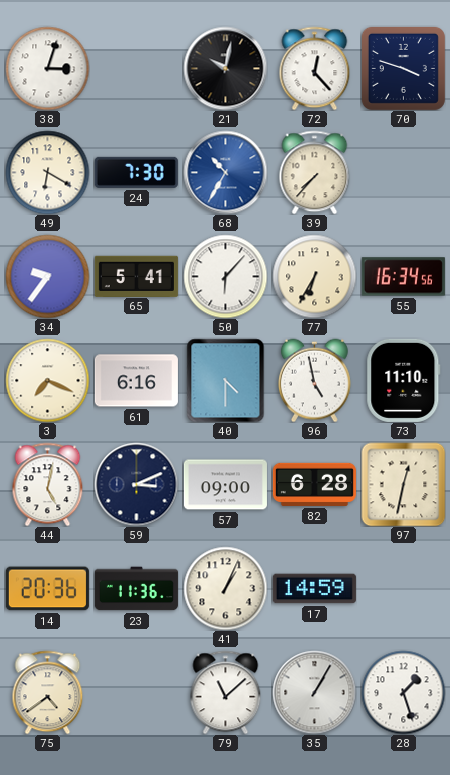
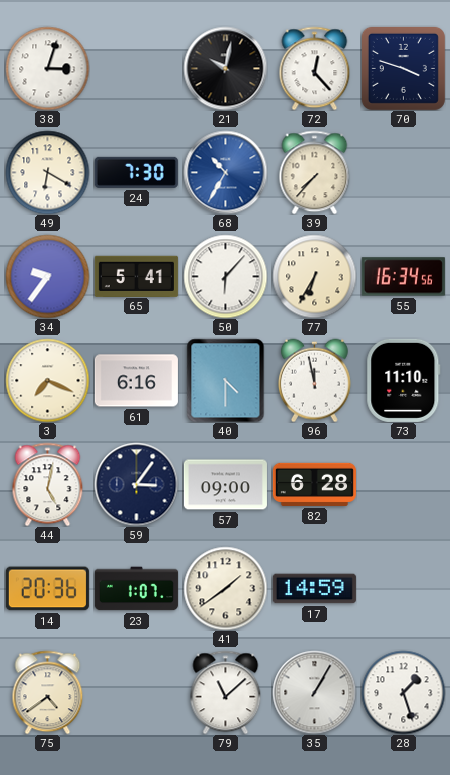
96: 4:58 -> 11:58
59: 3:11 -> 3:06
97: 12:32 -> none
23: 11:36 -> 1:07
41: 1:04 -> 1:39
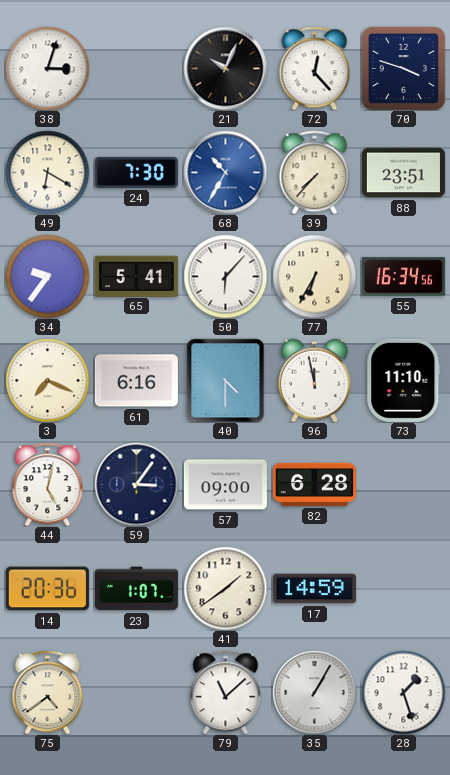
21: 10:02 -> 10:04
88: none -> 23:51
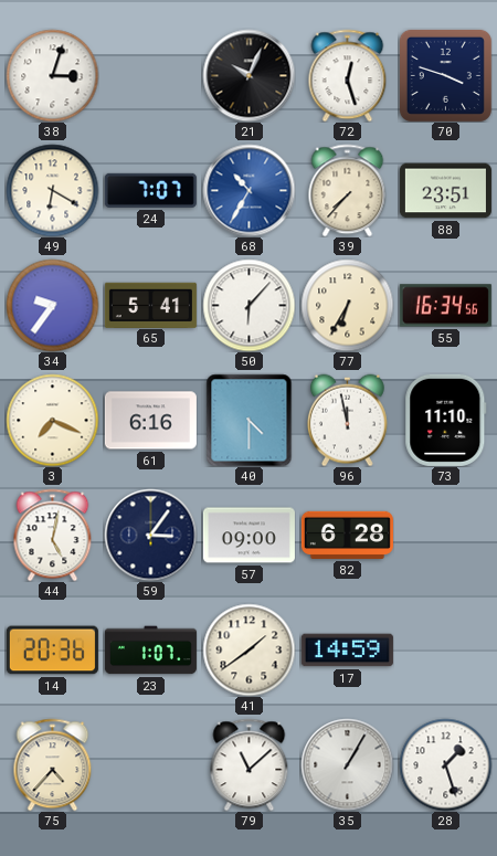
72: 12:23 -> 12:27
24: 7:30 -> 7:07
75: 4:39 -> 4:37
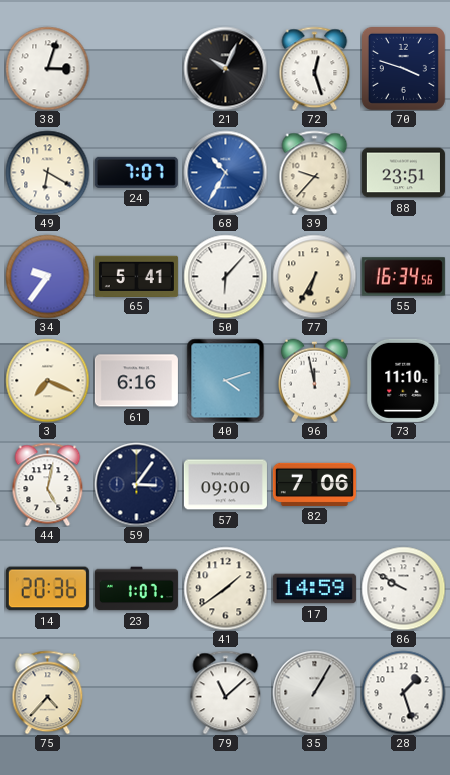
39: 7:37 -> 9:37
40: 4:30 -> 4:12
82: 6:28 -> 7:06
86: none -> 9:50
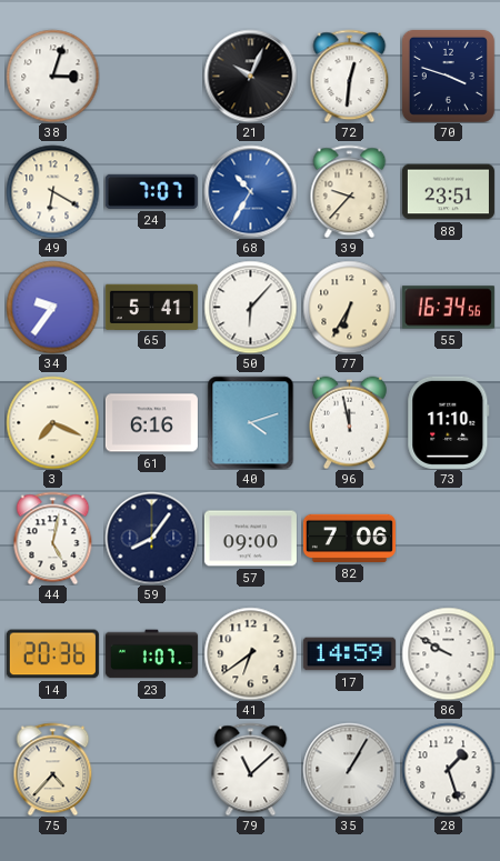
72: 12:27 -> 12:31
59: 3:06 -> 8:06
41: 1:39 -> 6:39
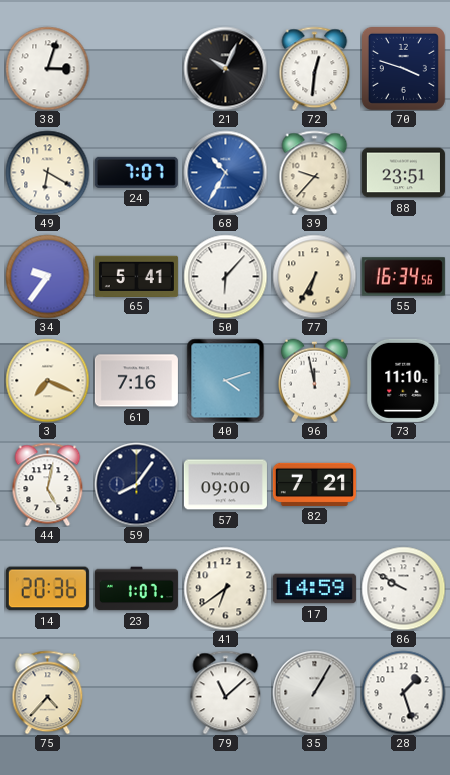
61: 6:16 -> 7:16
82: 7:06 -> 7:21
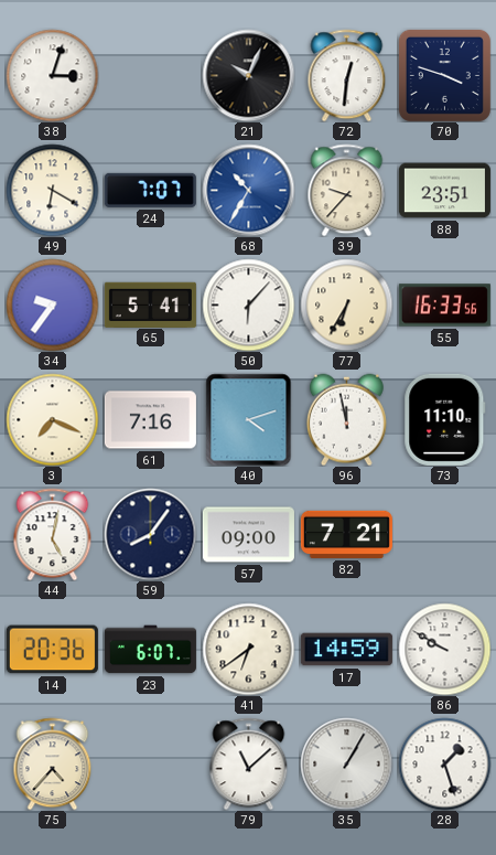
55: 16:34 -> 16:33
23: 1:07 -> 6:07
